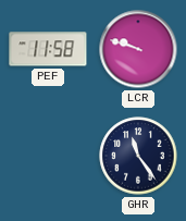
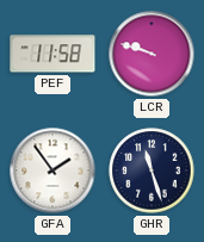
GFA: none -> 1:54
GHR: 11:24 -> 11:27
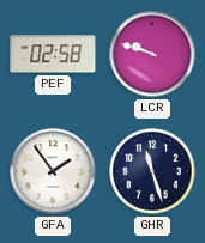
PEF: 11:58 -> 02:58
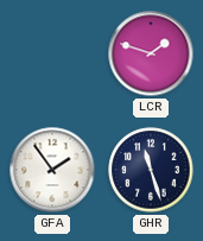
PEF: 02:58 -> none
LCR: 9:48 -> 1:48
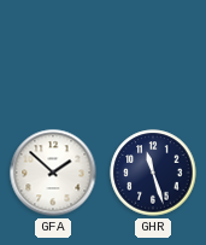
LCR: 1:48 -> none
GFA: 1:54 -> 1:52
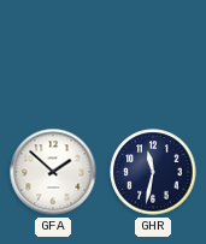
GHR: 11:27 -> 11:32
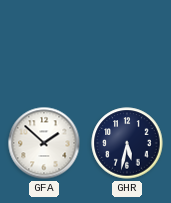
GHR: 11:32 -> 5:32
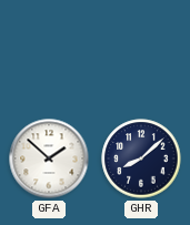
GHR: 5:32 -> 8:08
